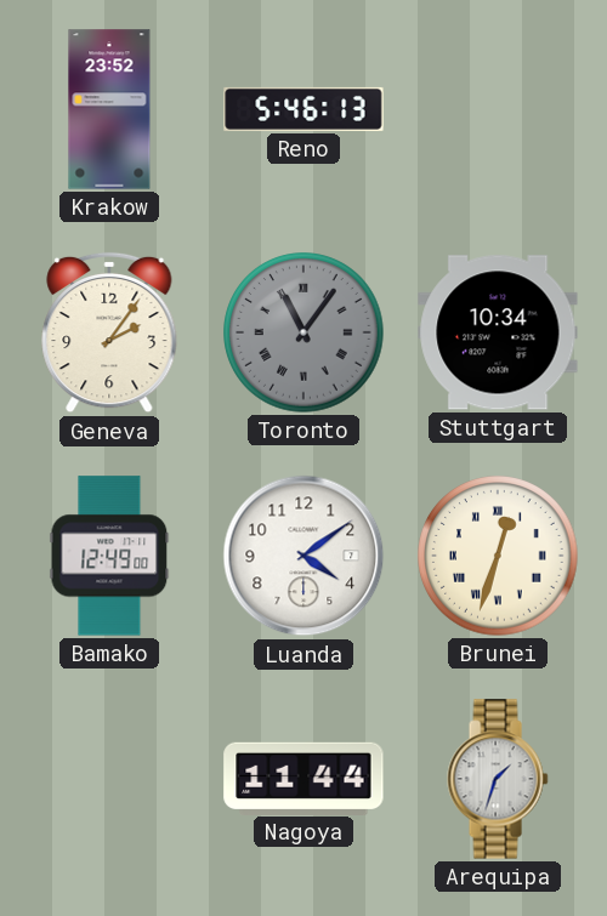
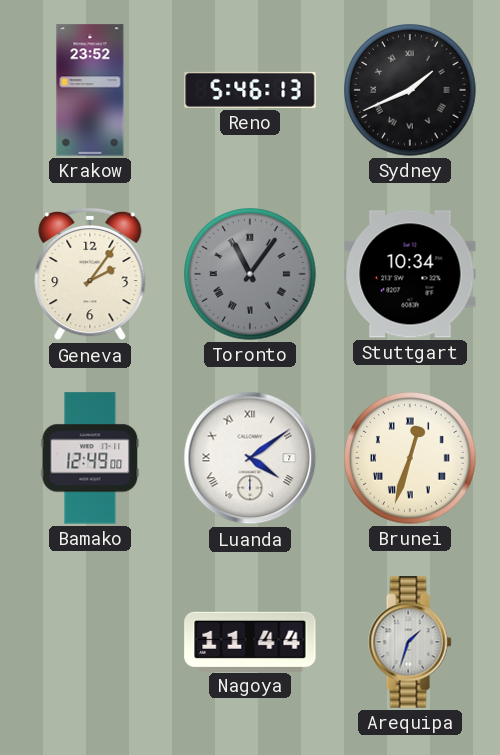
Sydney: none -> 1:41
Luanda numerals: Arabic -> Roman
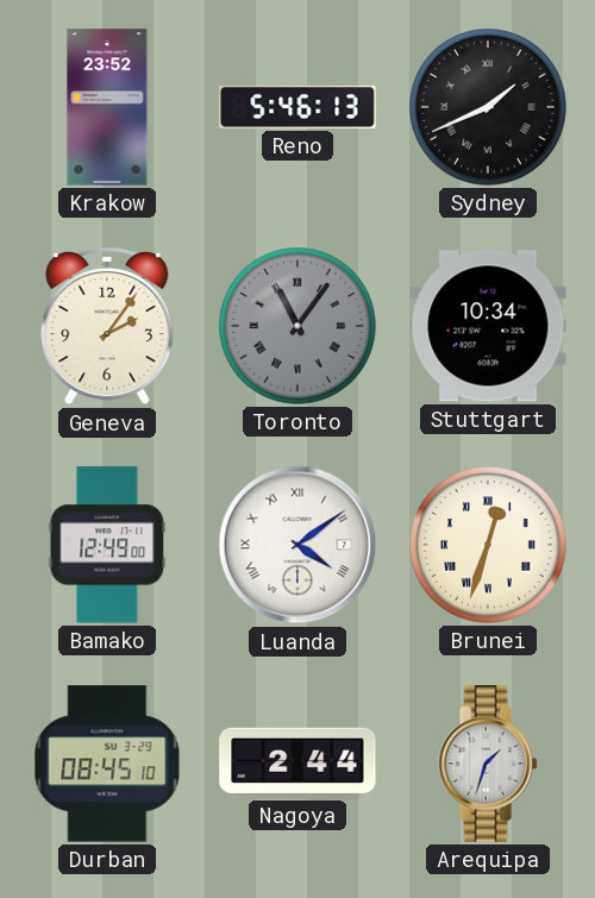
Durban: none -> 08:45
Nagoya: 11:44 -> 2:44
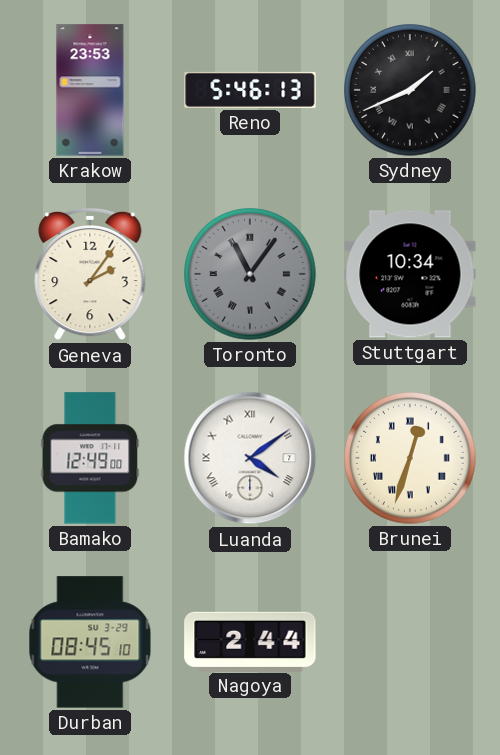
Krakow: 23:52 -> 23:53
Arequipa: 1:33 -> none
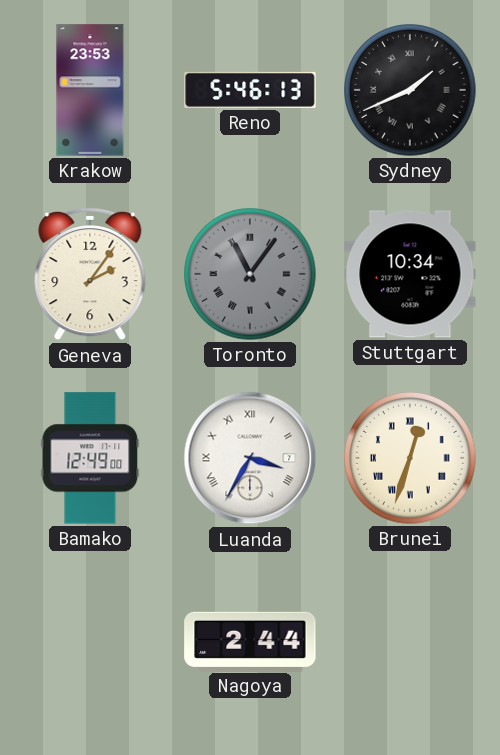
Luanda: 4:09 -> 3:35
Durban: 08:45 -> none
